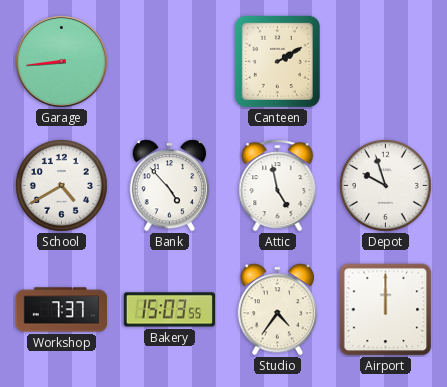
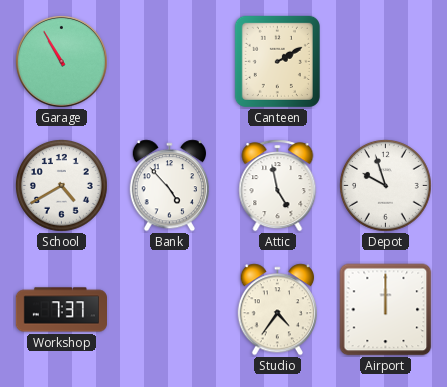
Garage: 8:44 -> 10:55
Bakery: 15:03 -> none
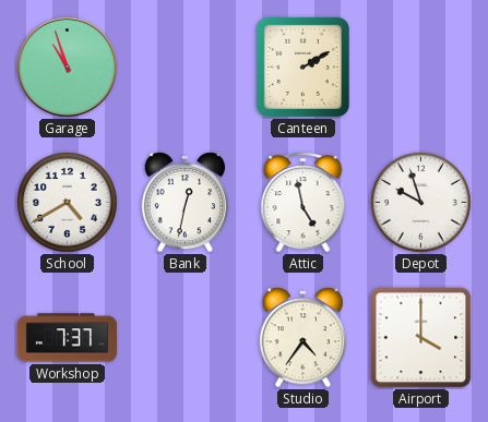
Garage: 10:55 -> 10:57
Bank: 4:53 -> 12:32
Airport: 12:00 -> 4:00
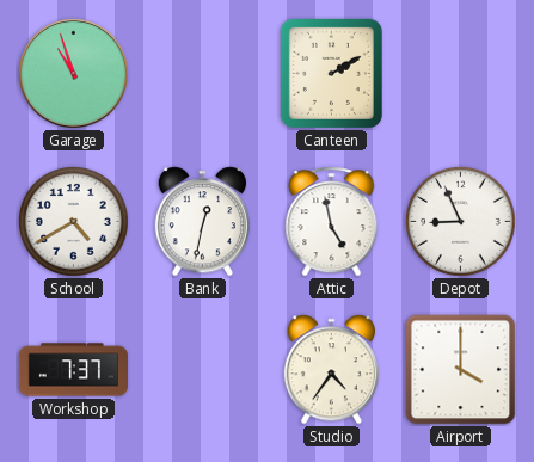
Depot: 9:57 -> 8:56
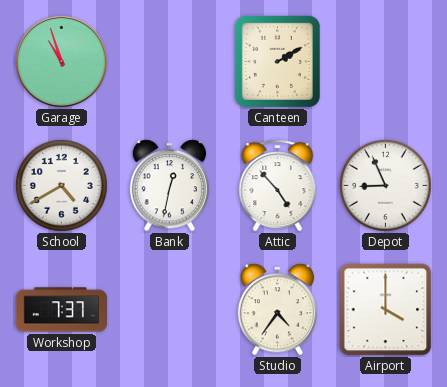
Attic: 4:58 -> 4:53
